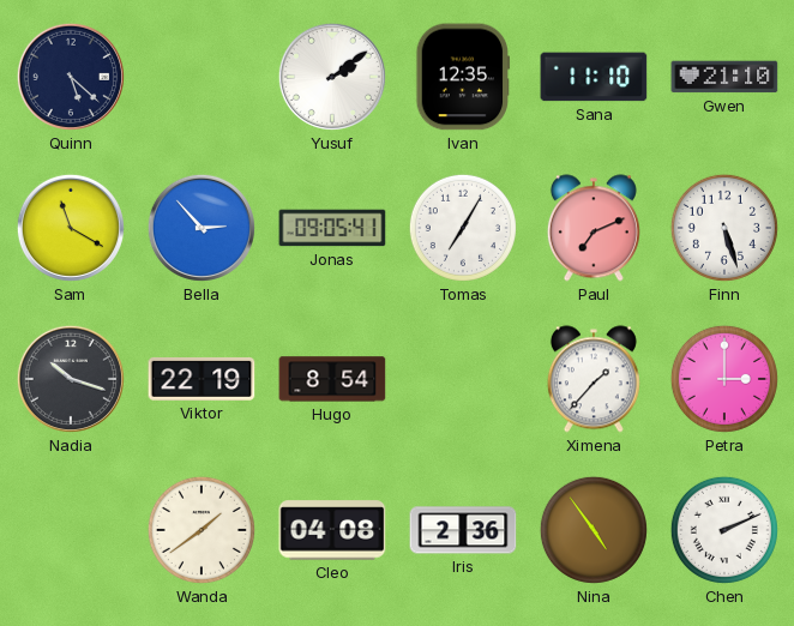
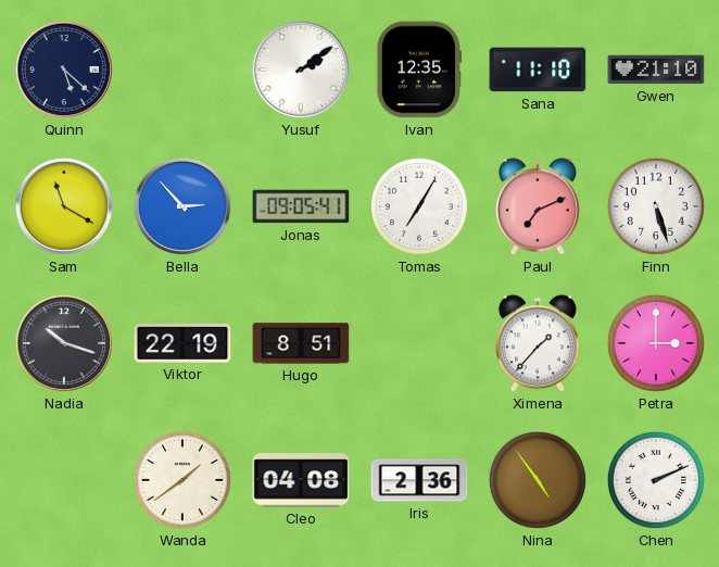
Hugo: 8:54 -> 8:51
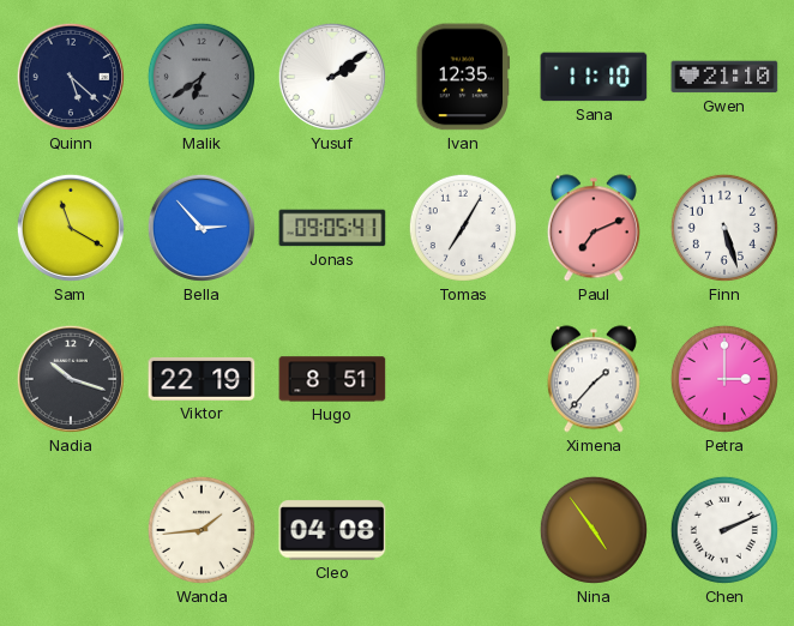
Malik: none -> 6:39
Wanda: 1:39 -> 1:44
Iris: 2:36 -> none
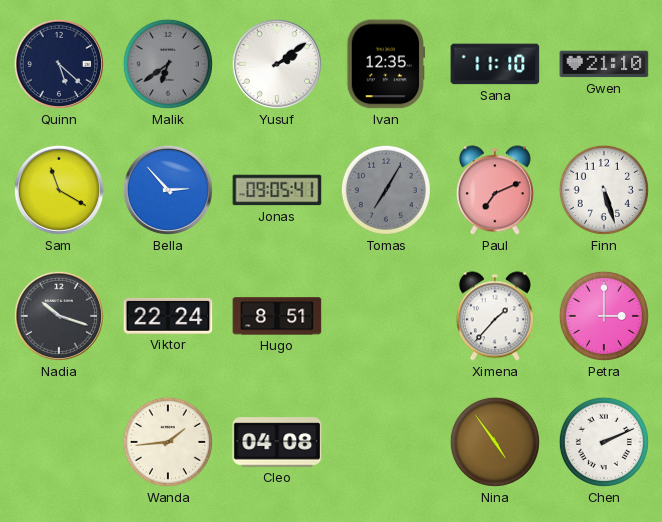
Tomas dial: white -> grey
Viktor: 22:19 -> 22:24
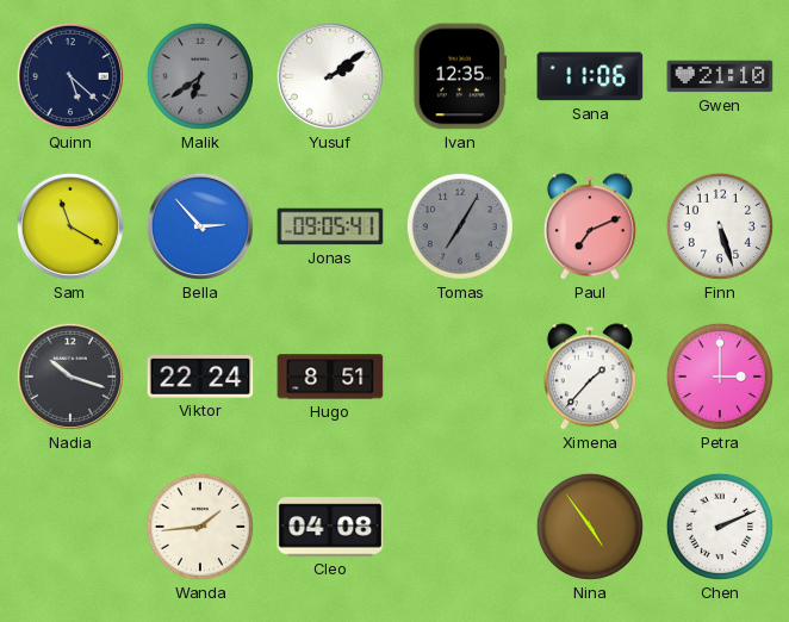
Sana: 11:10 -> 11:06
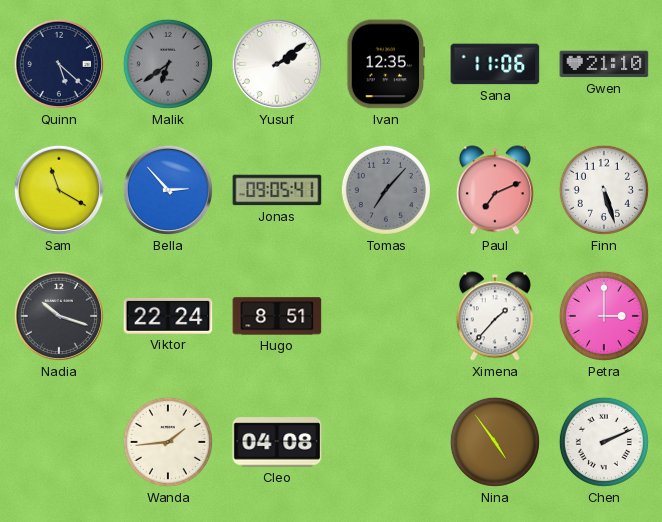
Tomas: 7:05 -> 7:07
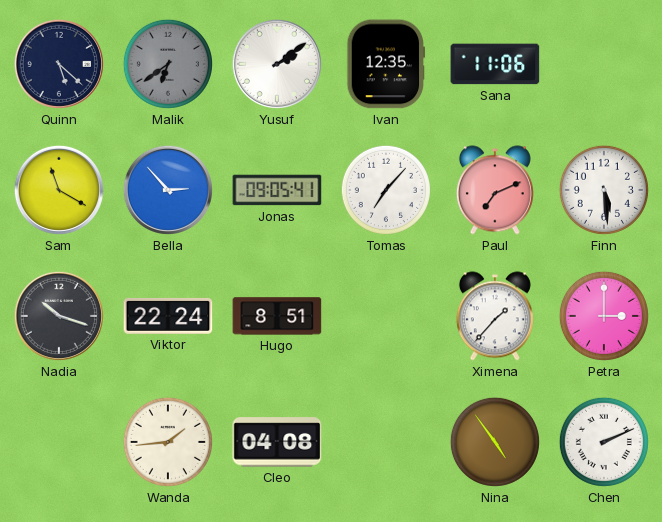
Gwen: 21:10 -> none
Tomas dial: grey -> white
Finn: 5:27 -> 5:29
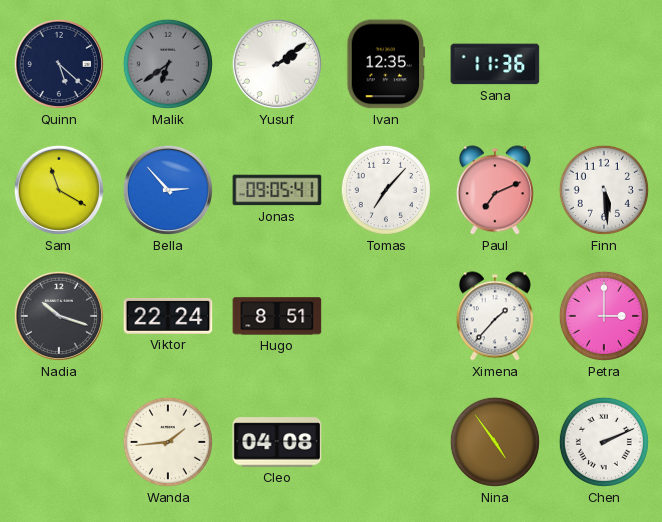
Sana: 11:06 -> 11:36
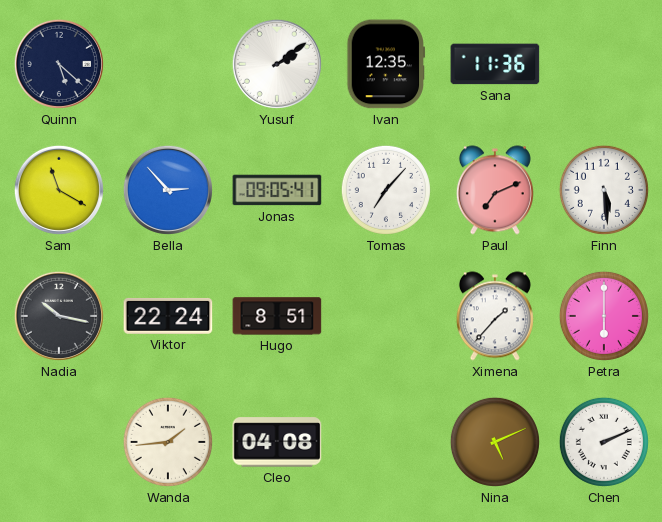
Malik: 6:39 -> none
Nadia: 10:18 -> 10:17
Petra: 3:00 -> 6:00
Nina: 4:54 -> 5:11
